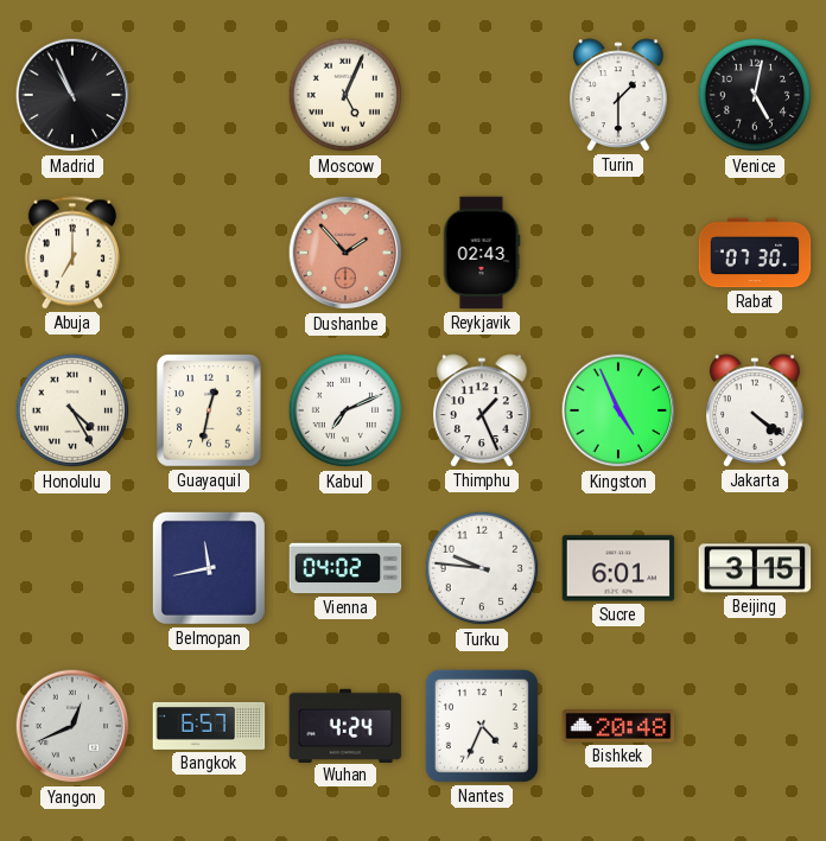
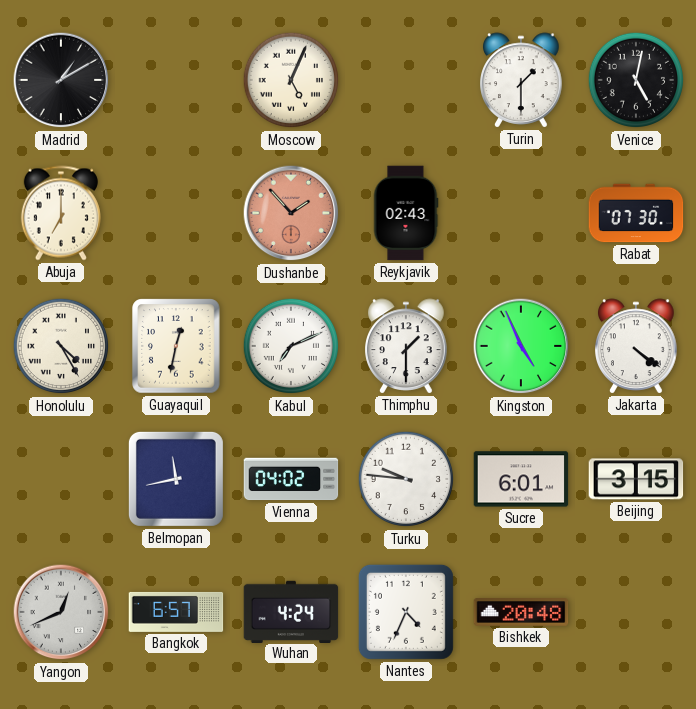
Madrid: 10:56 -> 1:10
Thimphu: 1:26 -> 1:30
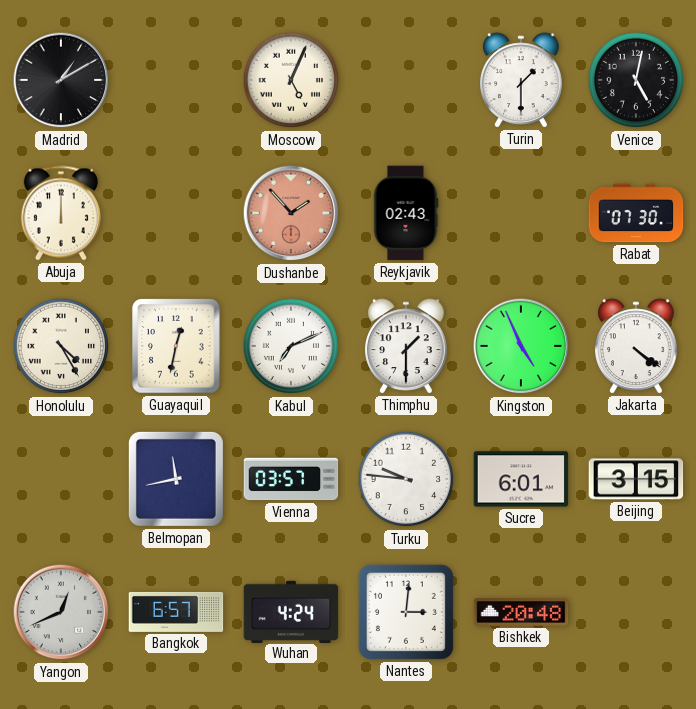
Abuja: 7:00 -> 12:00
Vienna: 04:02 -> 03:57
Nantes: 4:34 -> 3:01
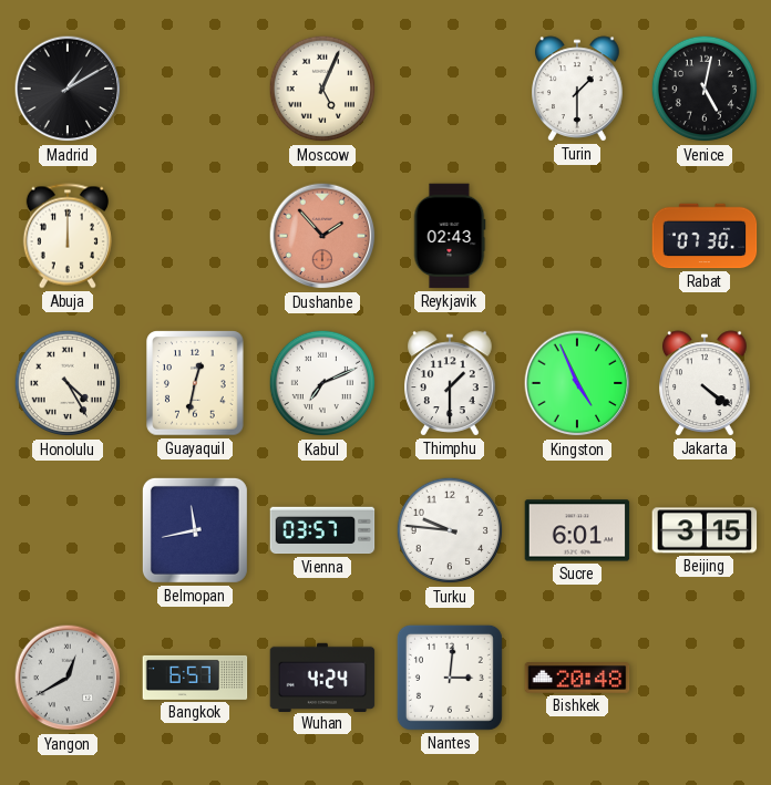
Yangon: 12:41 -> 12:40
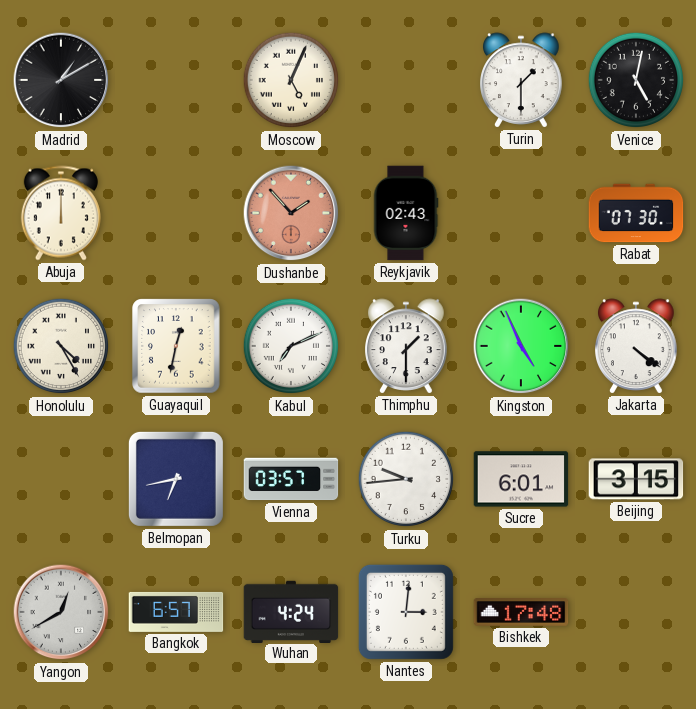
Belmopan: 11:43 -> 6:43
Turku: 9:46 -> 9:44
Bishkek: 20:48 -> 17:48
